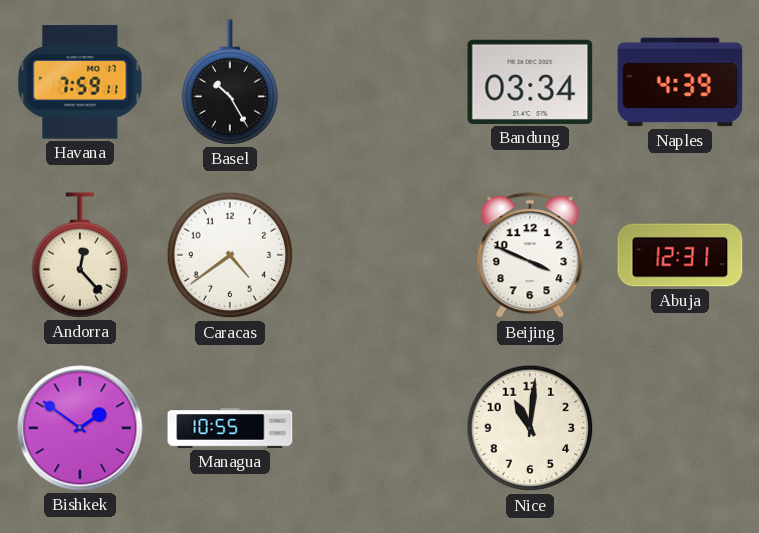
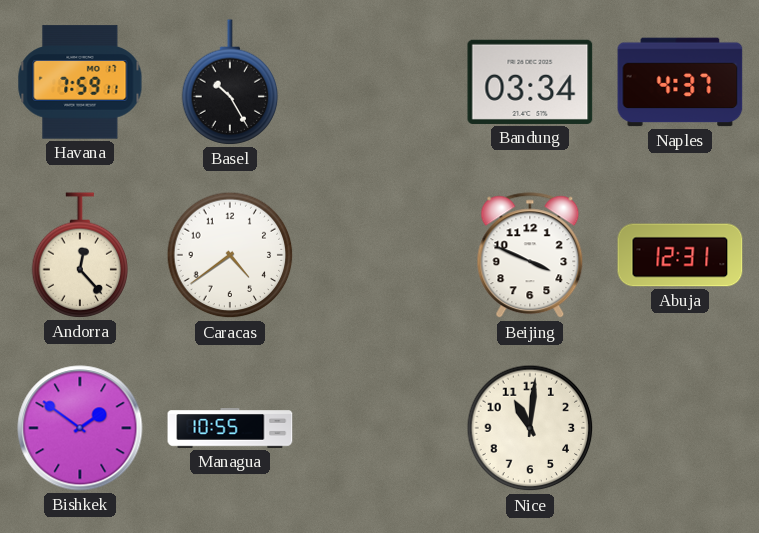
Naples: 4:39 -> 4:37
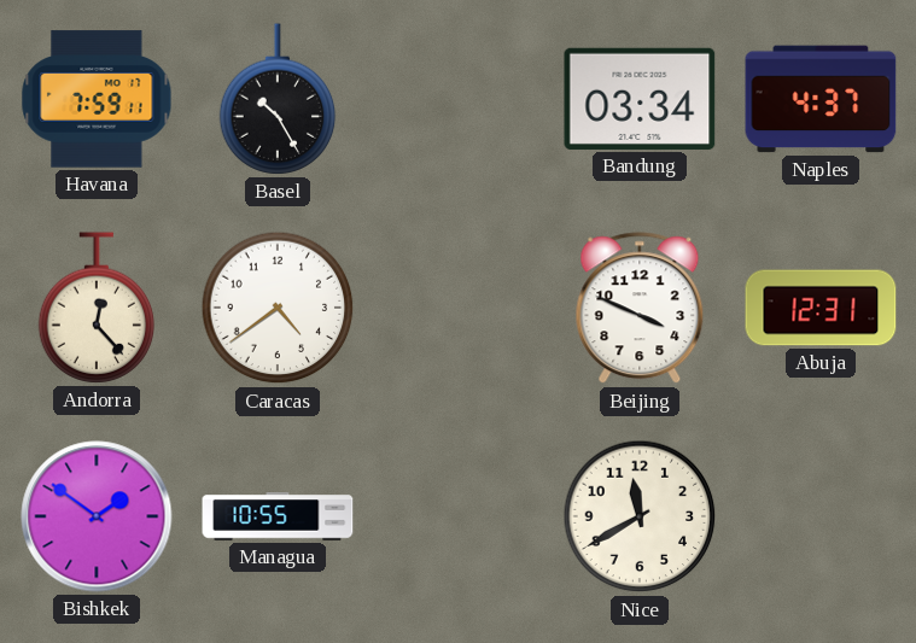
Nice: 11:01 -> 11:40
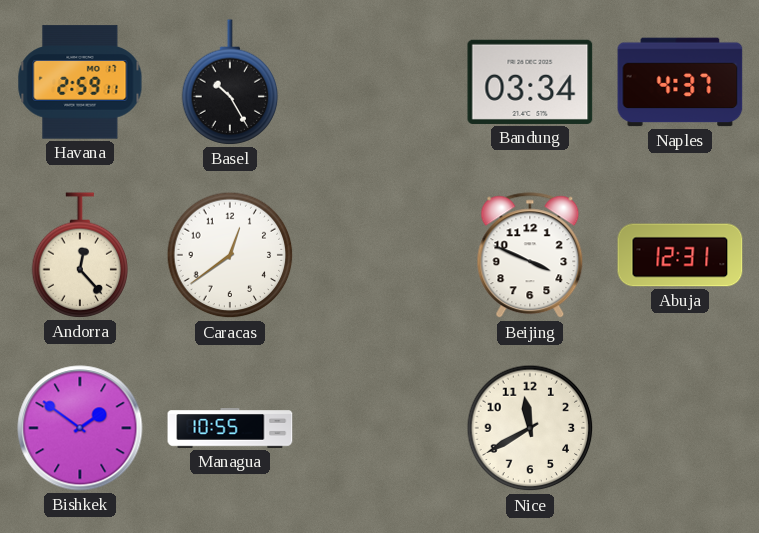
Havana: 7:59 -> 2:59
Caracas: 4:39 -> 12:39
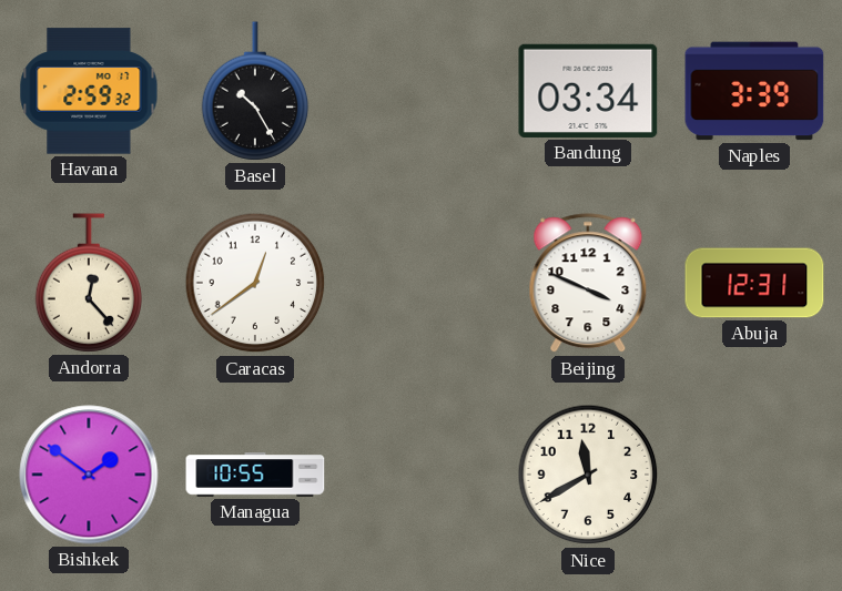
Havana: 2:59:11 -> 2:59:32
Naples: 4:37 -> 3:39
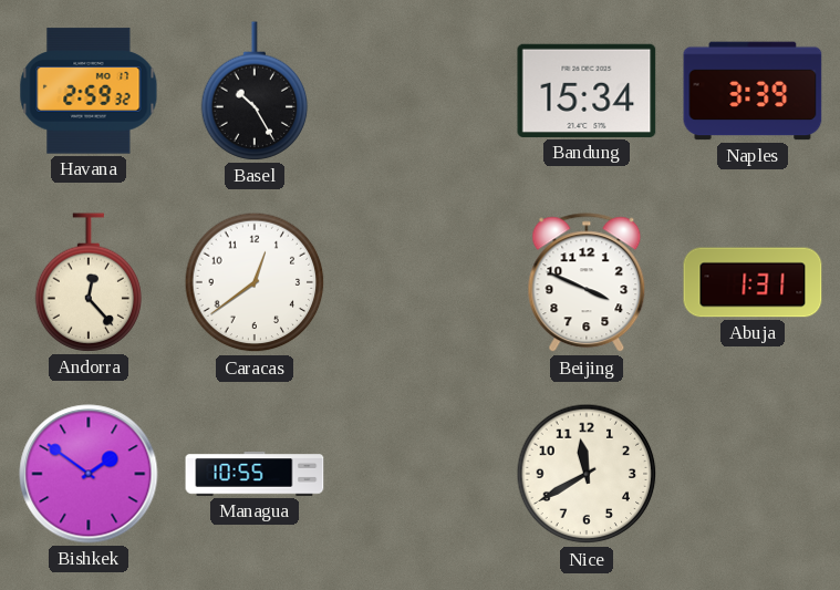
Bandung: 03:34 -> 15:34
Abuja: 12:31 -> 1:31
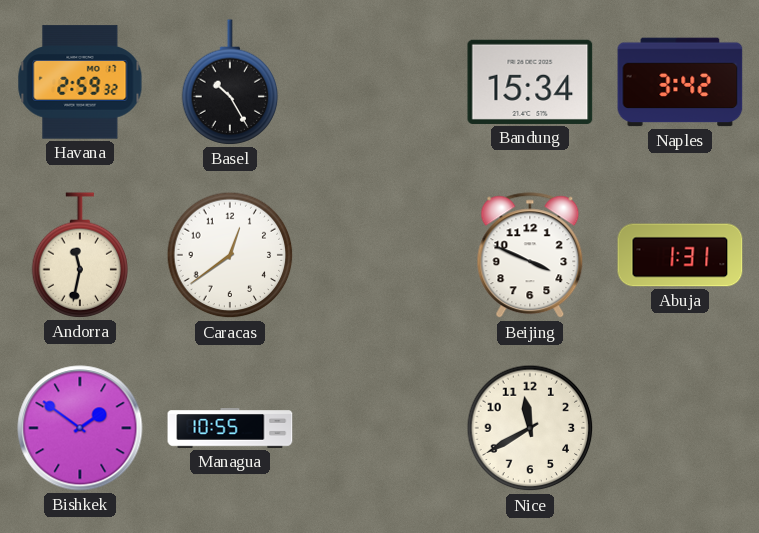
Naples: 3:39 -> 3:42
Andorra: 12:23 -> 11:32
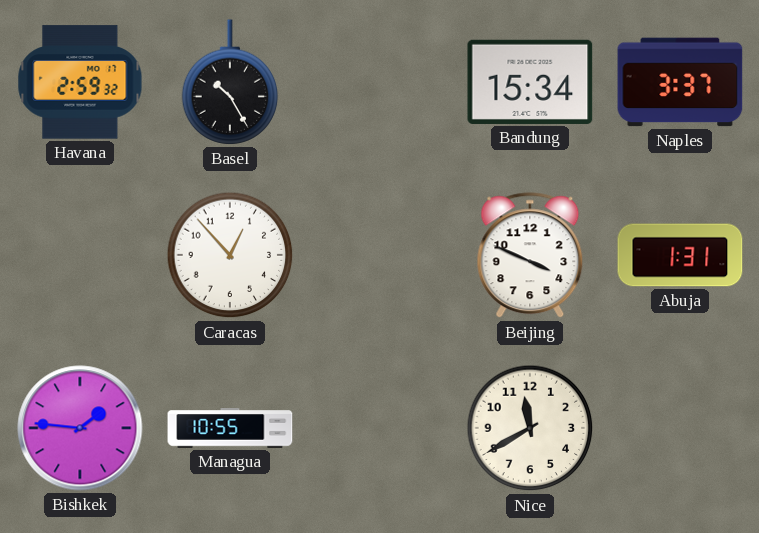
Naples: 3:42 -> 3:37
Andorra: 11:32 -> none
Caracas: 12:39 -> 12:53
Bishkek: 1:51 -> 1:46
